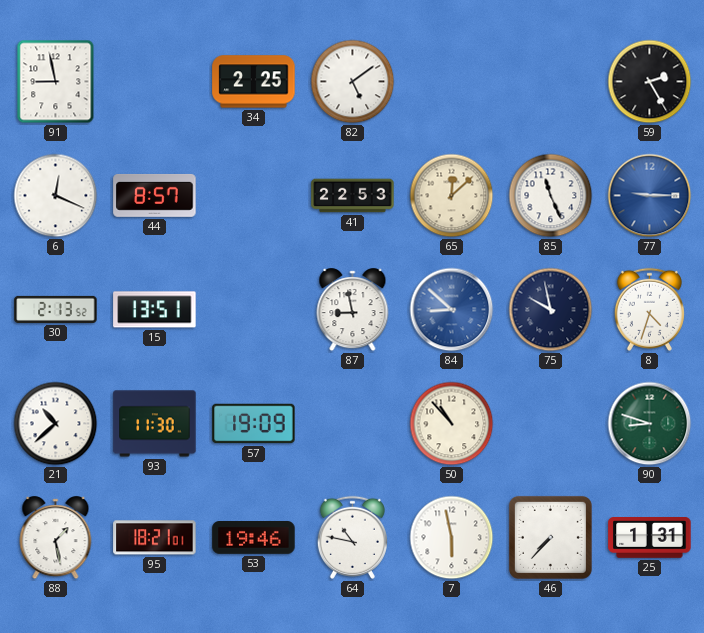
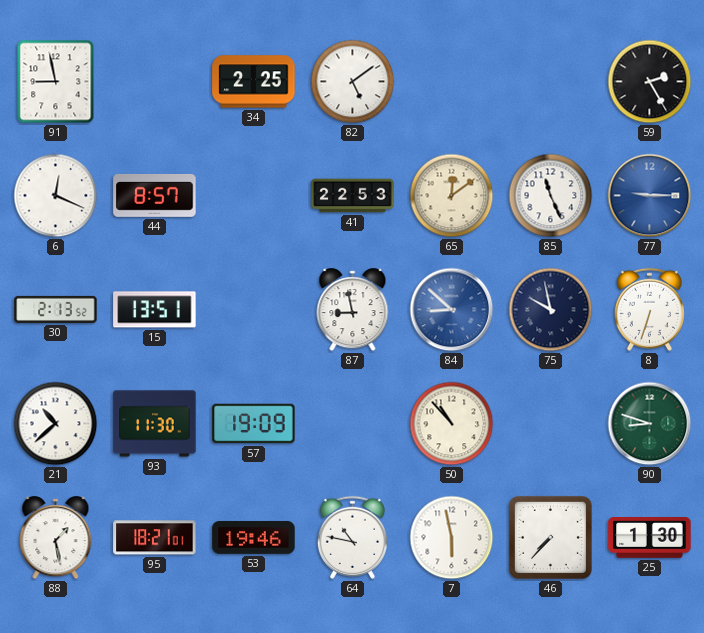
65: 12:08 -> 12:09
8: 4:33 -> 6:33
25: 1:31 -> 1:30
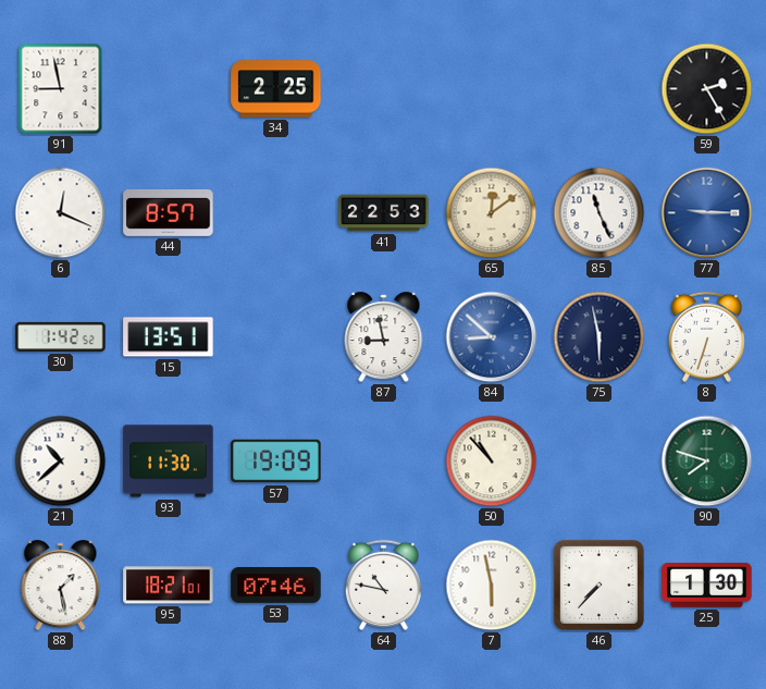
82: 5:09 -> none
30: 2:13 -> 1:42
75: 9:58 -> 5:58
90: 8:48 -> 7:48
53: 19:46 -> 07:46
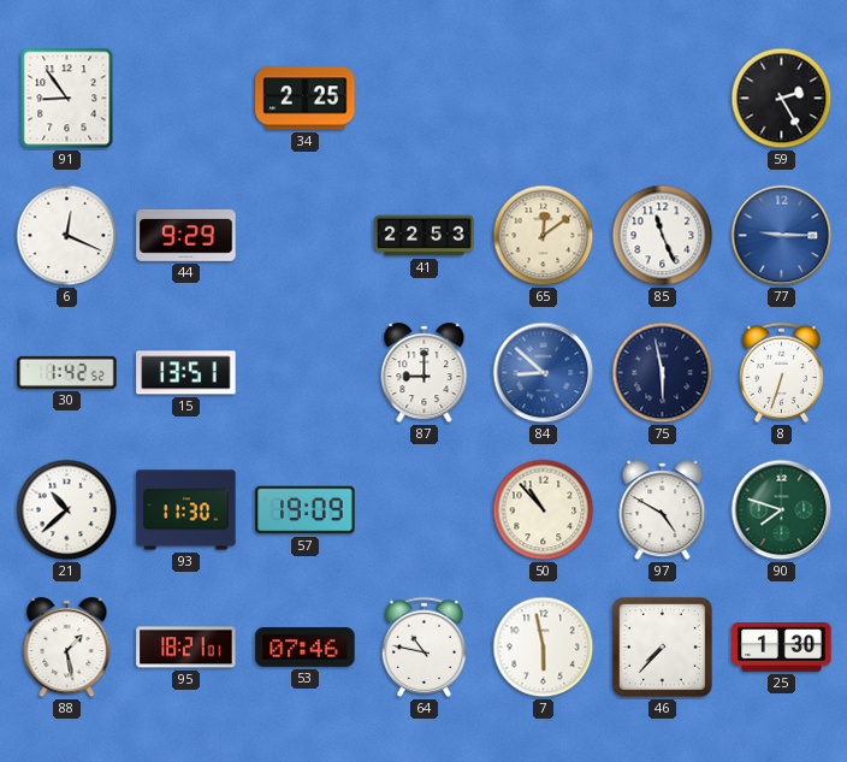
91: 8:58 -> 8:54
44: 8:57 -> 9:29
87: 8:58 -> 9:00
97: none -> 4:50
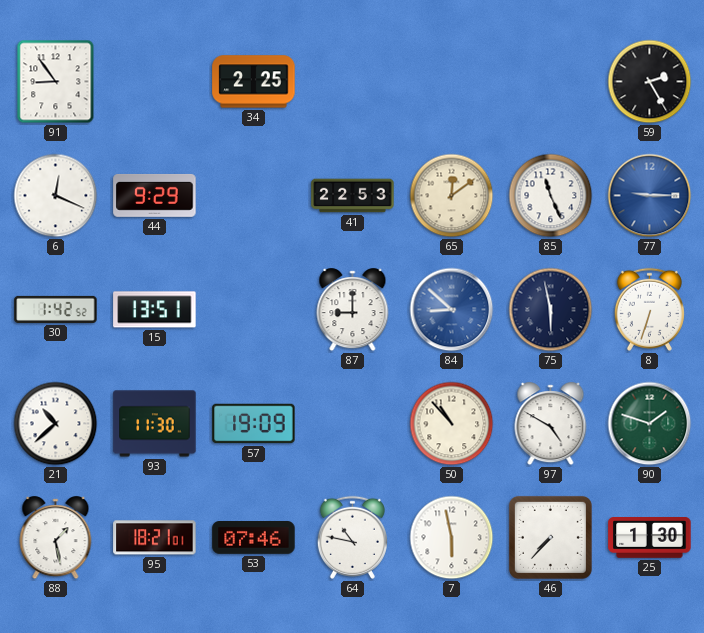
90: 7:48 -> 1:48
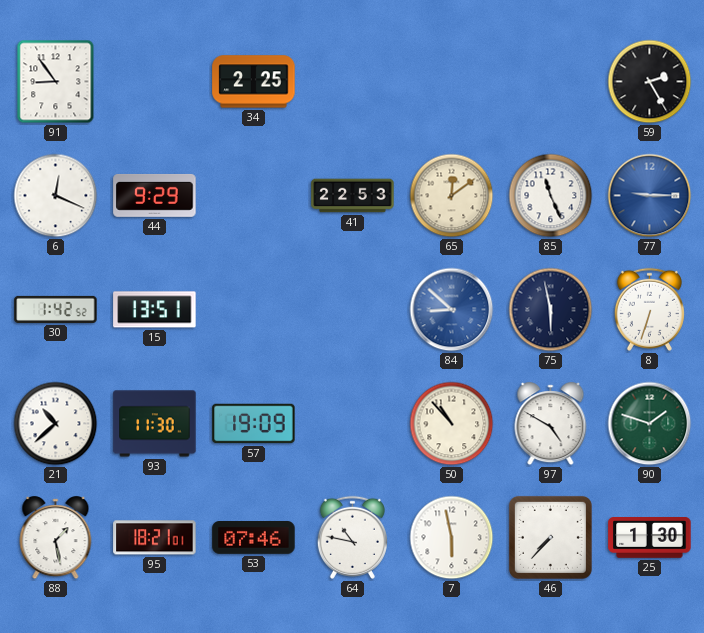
87: 9:00 -> none
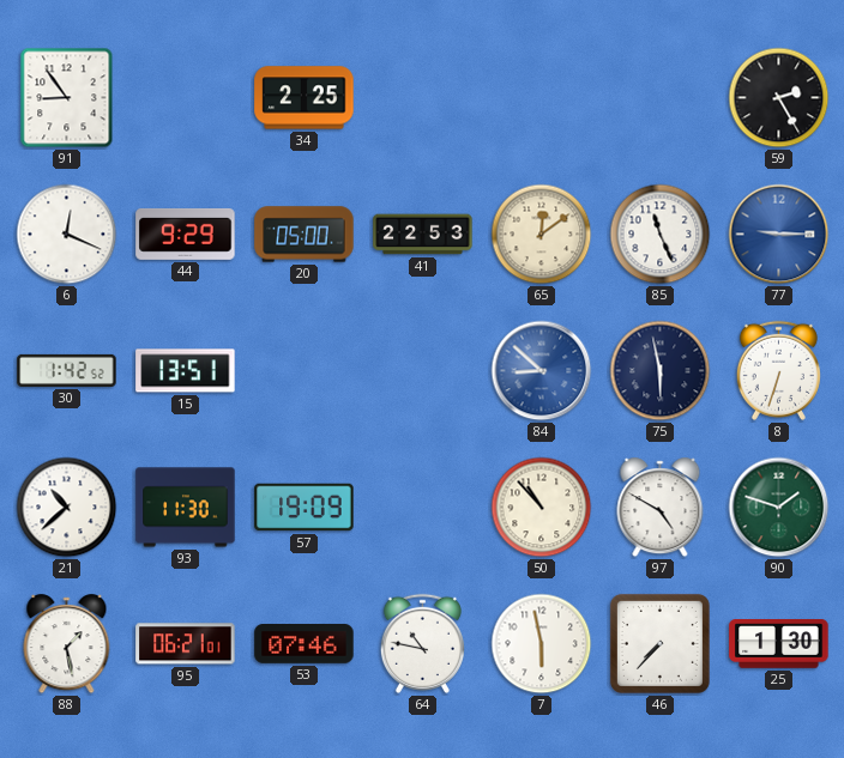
20: none -> 05:00
95: 18:21 -> 06:21
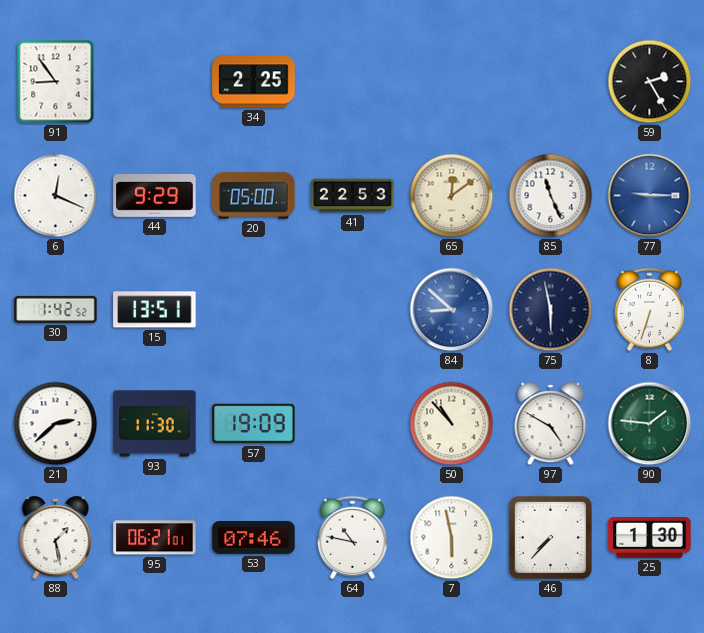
21: 10:38 -> 2:38
90: 1:48 -> 1:46
